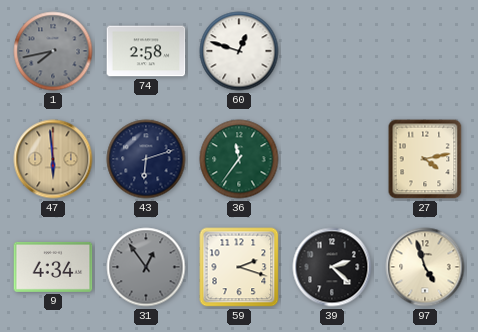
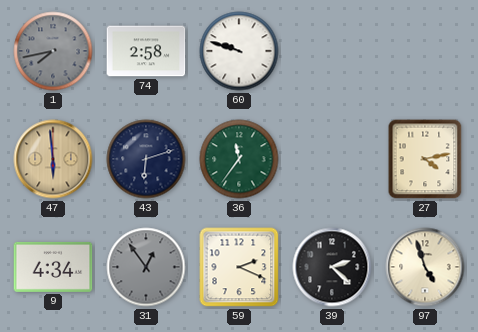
60: 12:48 -> 9:48
59: 2:18 -> 2:19
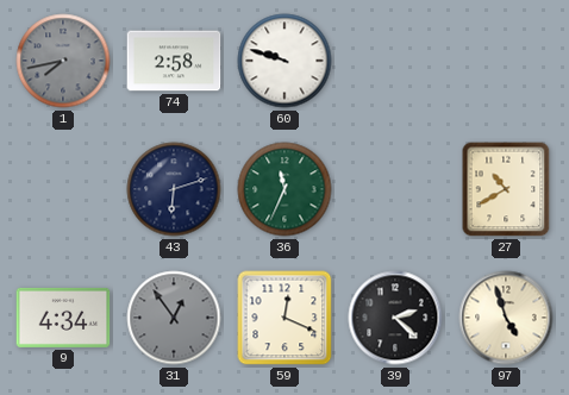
47: 5:59 -> none
36: 11:36 -> 11:34
27: 4:13 -> 10:40
59: 2:19 -> 12:19
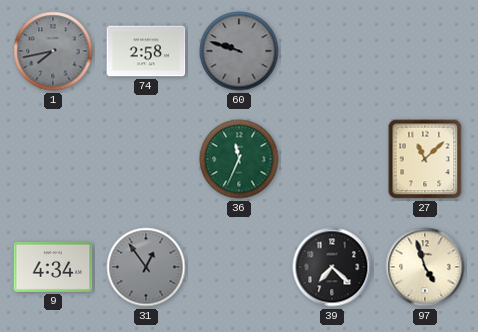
60 dial: white -> grey
43: 6:12 -> none
27: 10:40 -> 11:08
59: 12:19 -> none
39: 2:22 -> 7:22
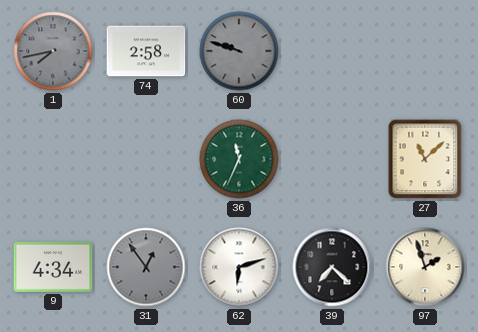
62: none -> 6:12
97: 4:57 -> 1:57
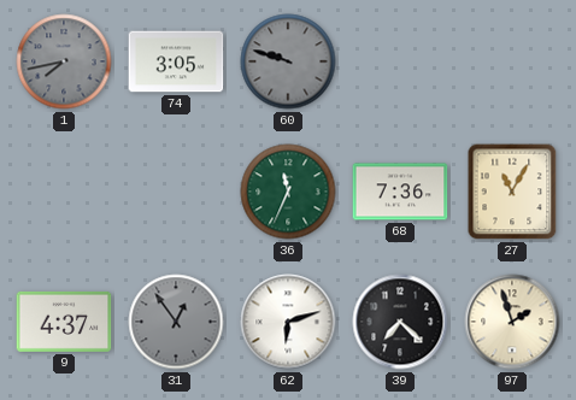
74: 2:58 -> 3:05
68: none -> 7:36
27: 11:08 -> 11:05
9: 4:34 -> 4:37
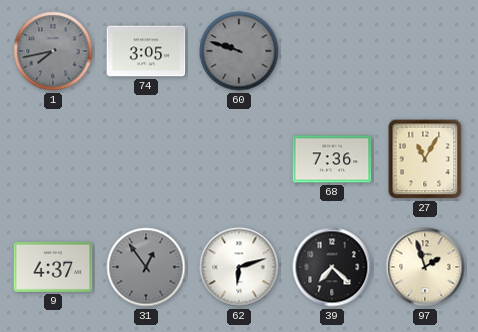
36: 11:34 -> none
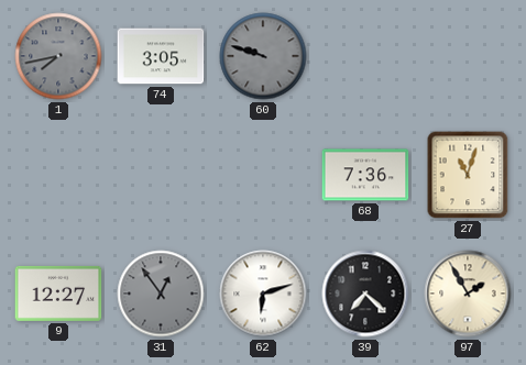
27: 11:05 -> 11:03
9: 4:37 -> 12:27
97: 1:57 -> 1:55
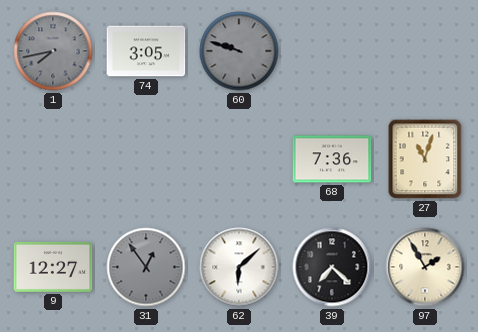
62: 6:12 -> 6:08
